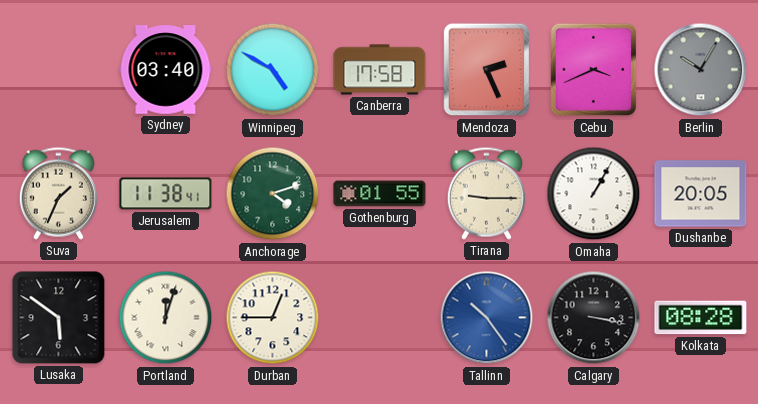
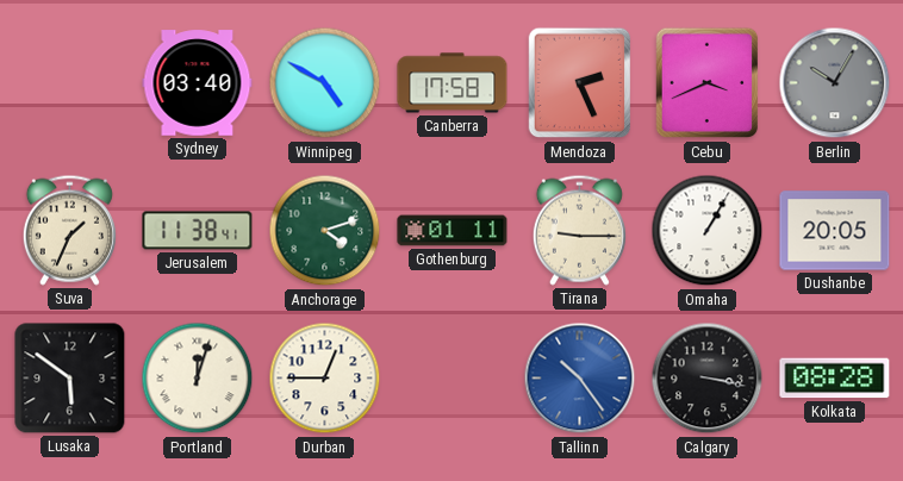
Gothenburg: 01:55 -> 01:11
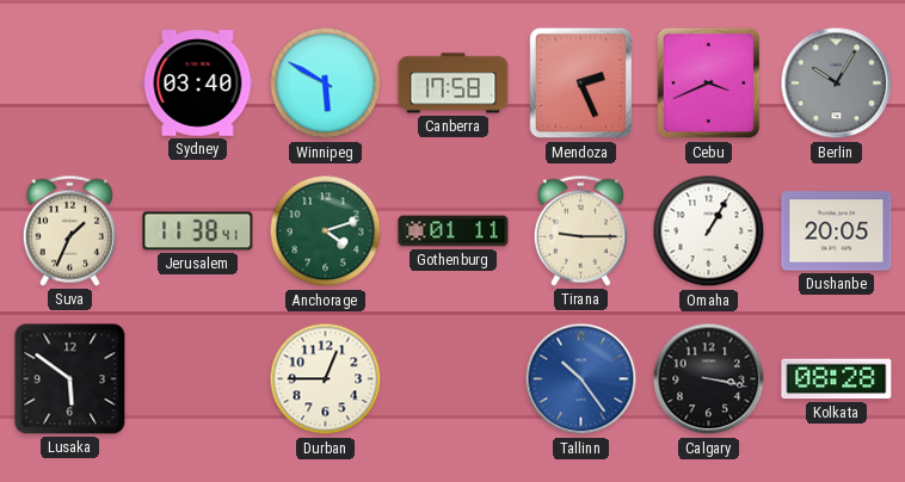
Winnipeg: 4:50 -> 5:50
Portland: 12:03 -> none
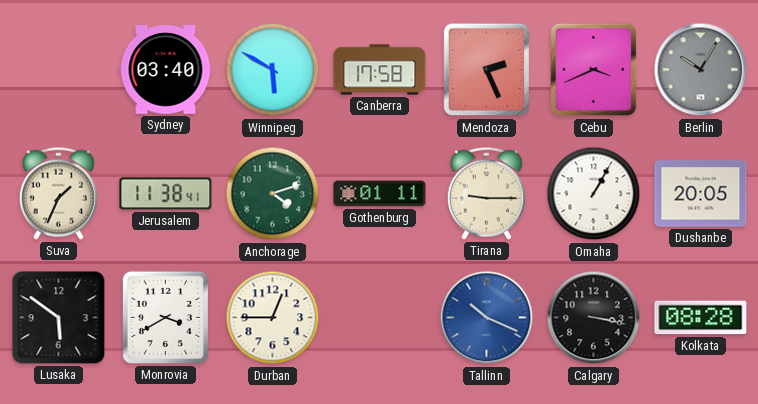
Monrovia: none -> 3:40
Tallinn: 10:24 -> 10:19
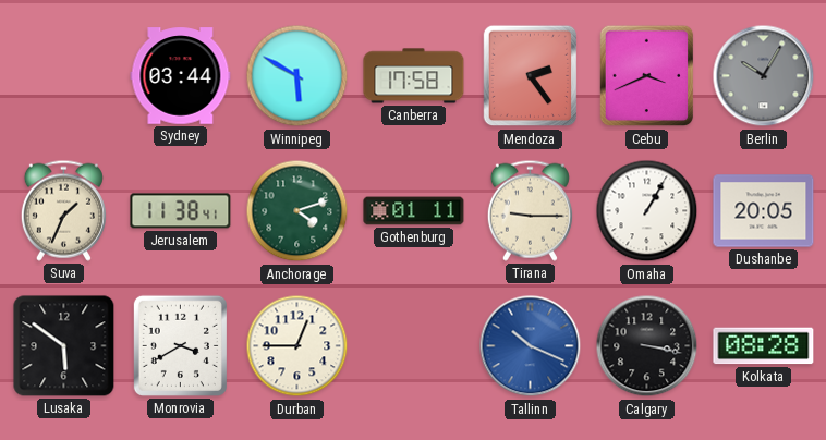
Sydney: 03:40 -> 03:44
Mendoza: 2:26 -> 2:24
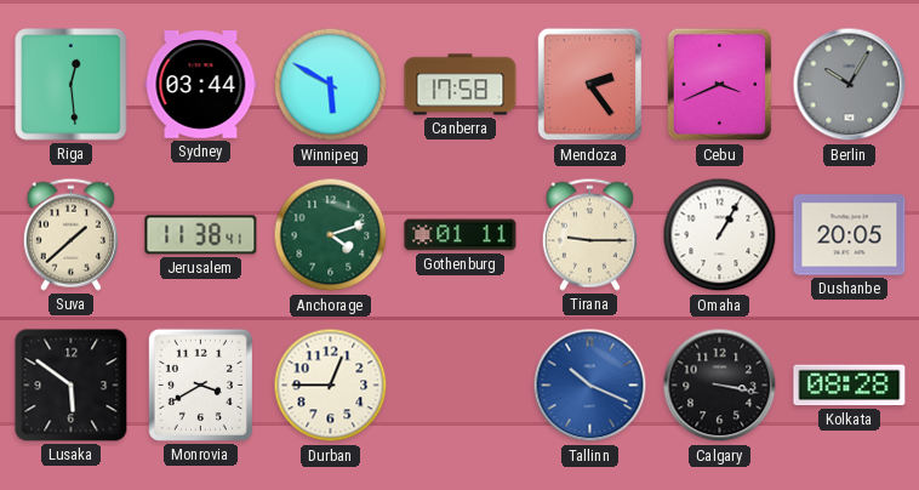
Riga: none -> 12:29
Suva: 1:34 -> 1:38
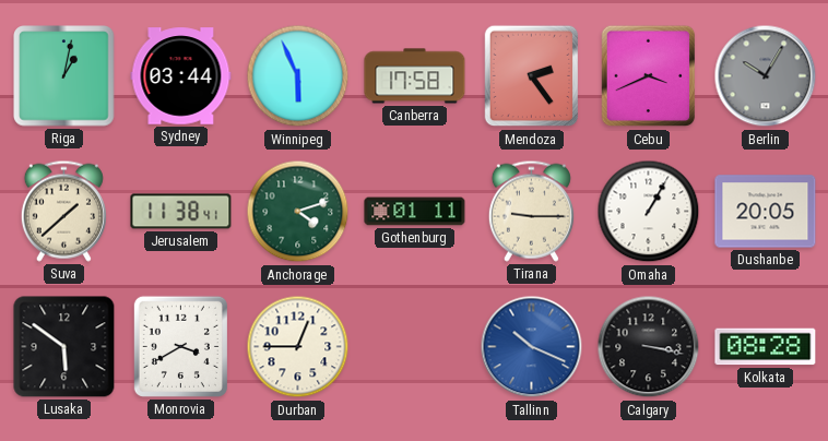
Riga: 12:29 -> 1:02
Winnipeg: 5:50 -> 5:56
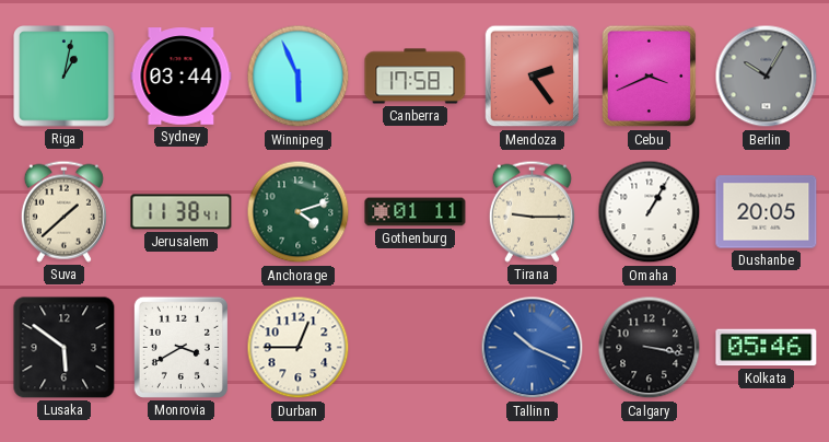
Kolkata: 08:28 -> 05:46
